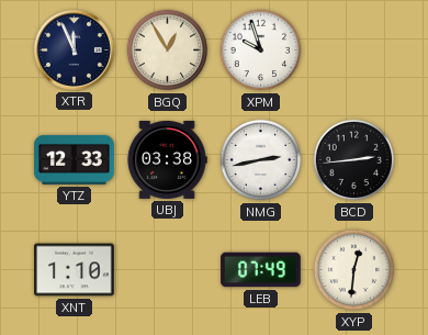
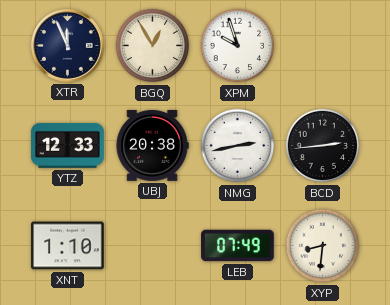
UBJ: 03:38 -> 20:38
XYP: 12:31 -> 8:31
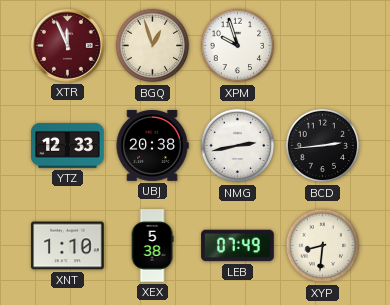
XTR dial: navy -> burgundy
BGQ: 12:55 -> 12:57
XEX: none -> 5:38
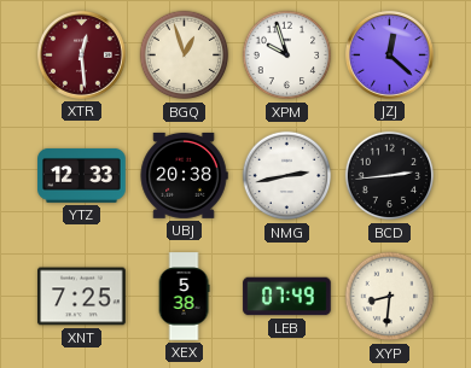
XTR: 11:56 -> 12:29
JZJ: none -> 12:22
XNT: 1:10 -> 7:25
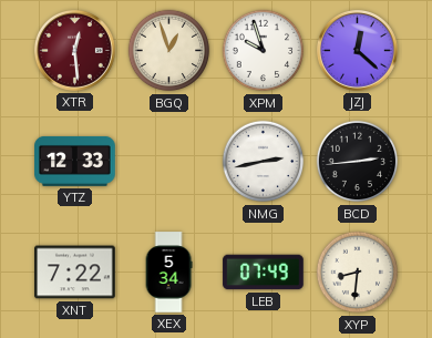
UBJ: 20:38 -> none
XNT: 7:25 -> 7:22
XEX: 5:38 -> 5:34
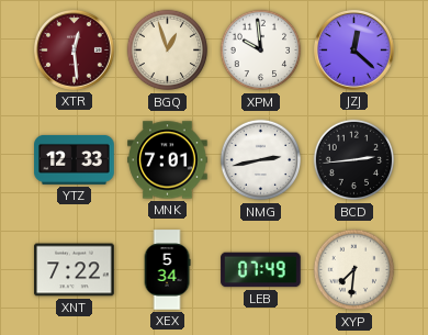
XPM: 9:57 -> 9:59
MNK: none -> 7:01
XYP: 8:31 -> 7:31
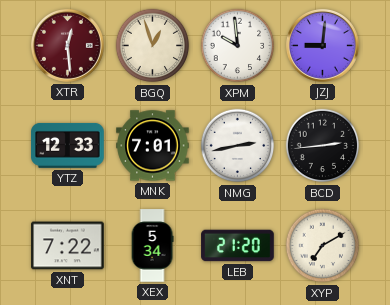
JZJ: 12:22 -> 9:01
LEB: 07:49 -> 21:20
XYP: 7:31 -> 7:10
